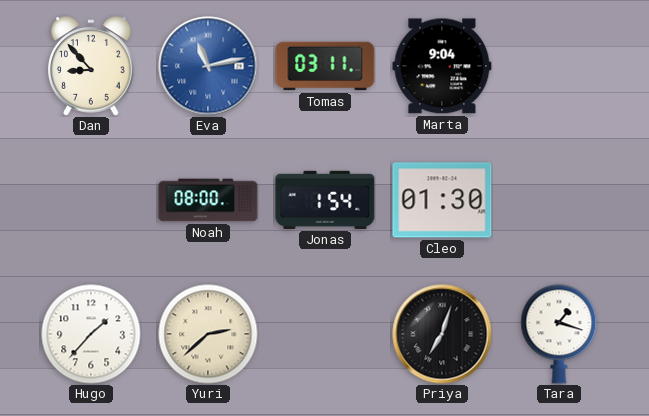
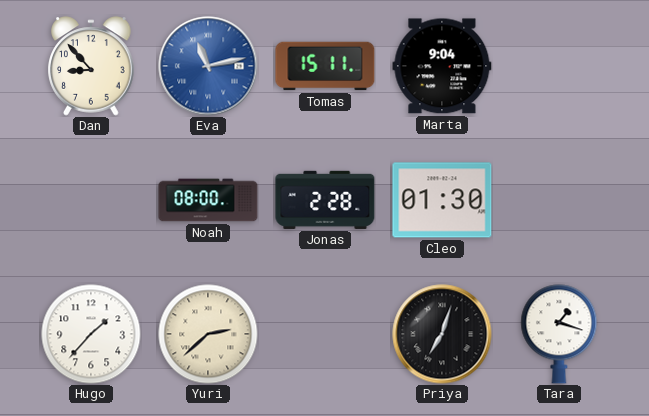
Tomas: 03:11 -> 15:11
Jonas: 1:54 -> 2:28
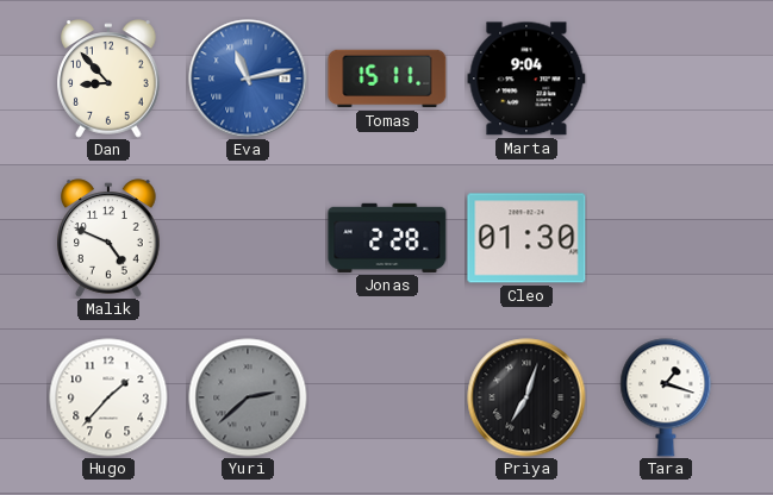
Malik: none -> 4:49
Noah: 08:00 -> none
Yuri dial: cream -> grey
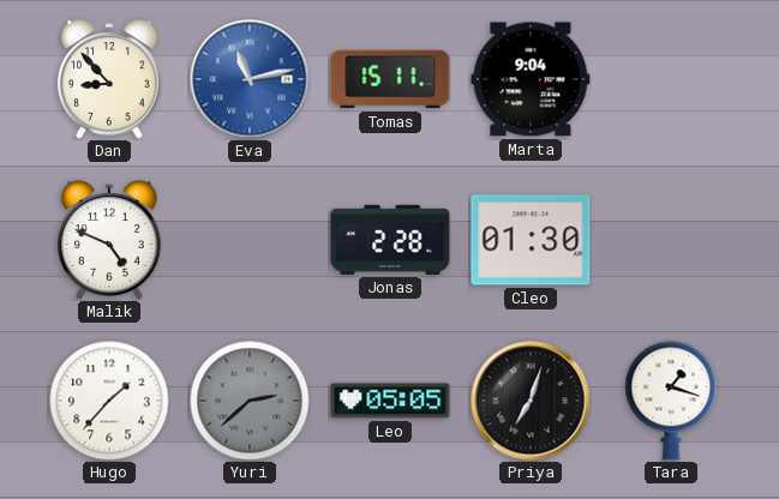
Leo: none -> 05:05
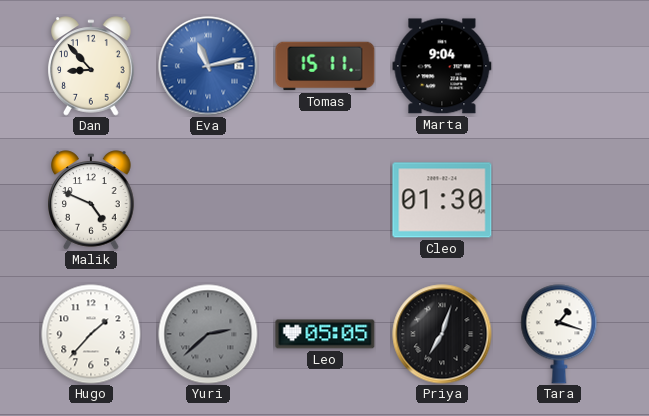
Jonas: 2:28 -> none
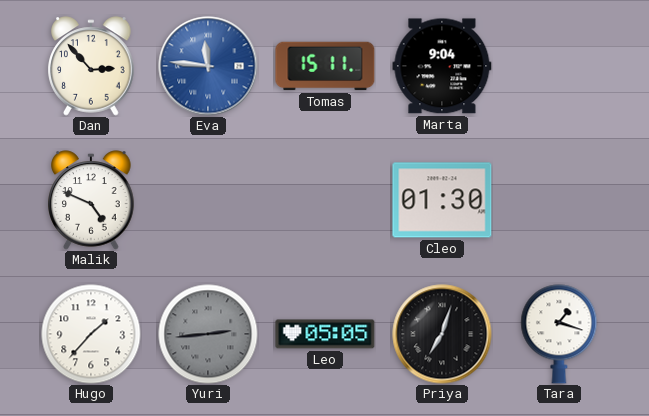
Dan: 8:53 -> 2:53
Eva: 11:13 -> 11:46
Yuri: 2:38 -> 2:44
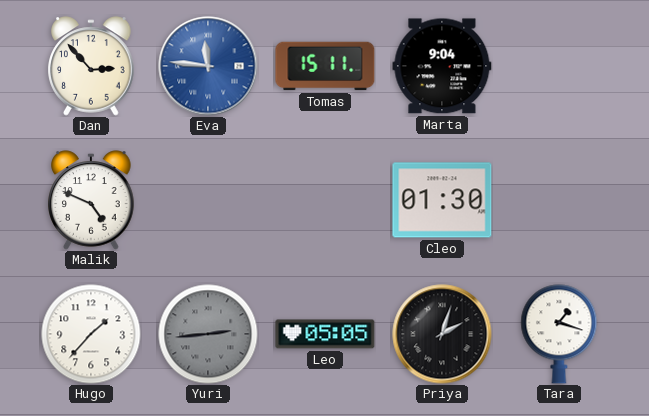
Priya: 7:03 -> 2:03
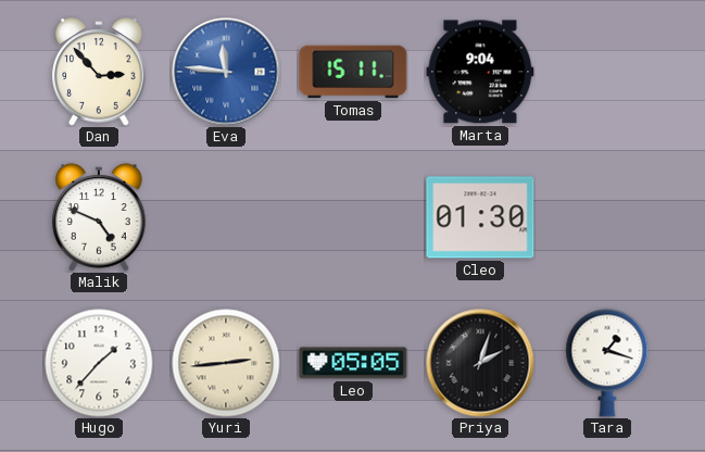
Yuri dial: grey -> cream
